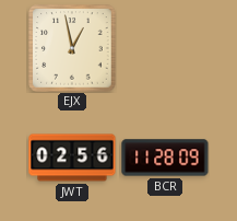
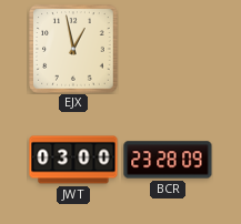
JWT: 02:56 -> 03:00
BCR: 11:28 -> 23:28
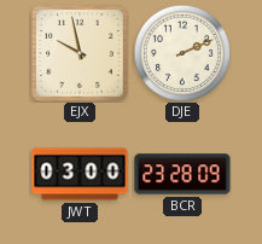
EJX: 12:58 -> 9:58
DJE: none -> 2:11
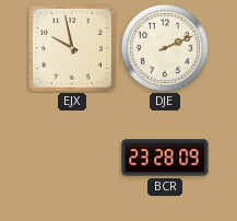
JWT: 03:00 -> none
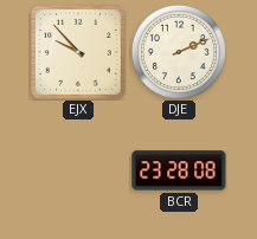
EJX: 9:58 -> 9:53
BCR: 23:28:09 -> 23:28:08
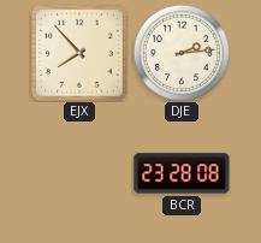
EJX: 9:53 -> 7:53
DJE: 2:11 -> 2:14
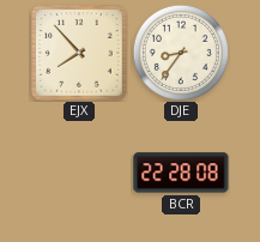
DJE: 2:14 -> 8:36
BCR: 23:28 -> 22:28
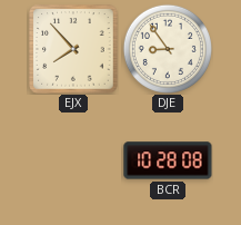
DJE: 8:36 -> 8:54
BCR: 22:28 -> 10:28
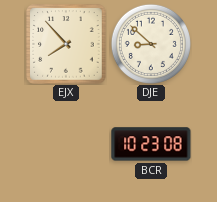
DJE: 8:54 -> 8:52
BCR: 10:28 -> 10:23
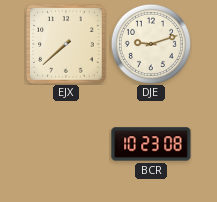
EJX: 7:53 -> 7:38
DJE: 8:52 -> 9:12
